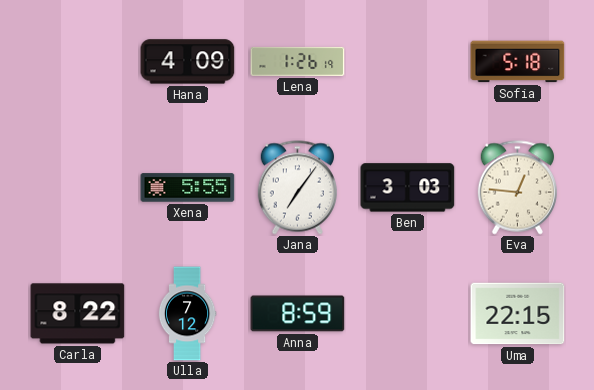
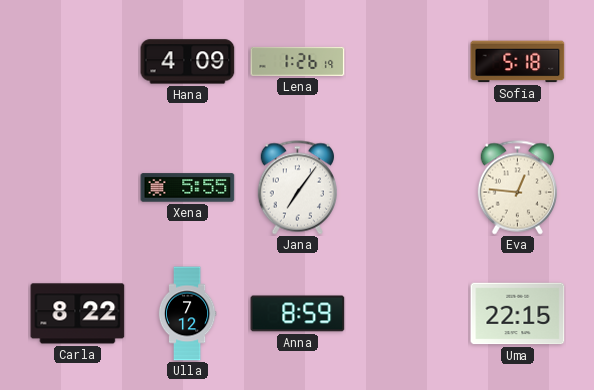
Ben: 3:03 -> none
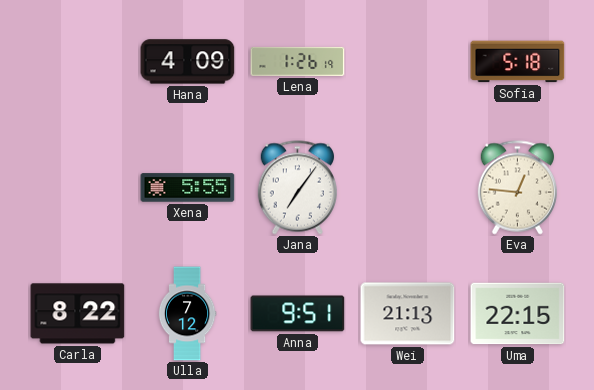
Anna: 8:59 -> 9:51
Wei: none -> 21:13
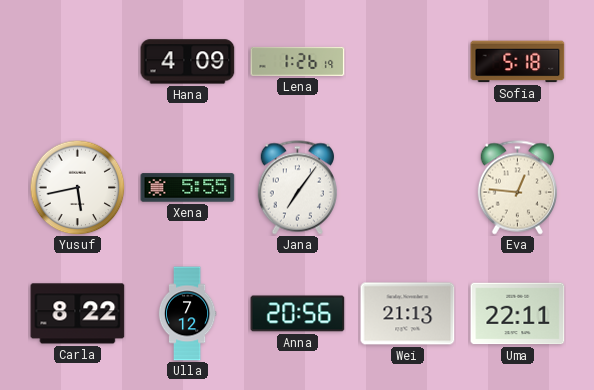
Yusuf: none -> 5:43
Anna: 9:51 -> 20:56
Uma: 22:15 -> 22:11
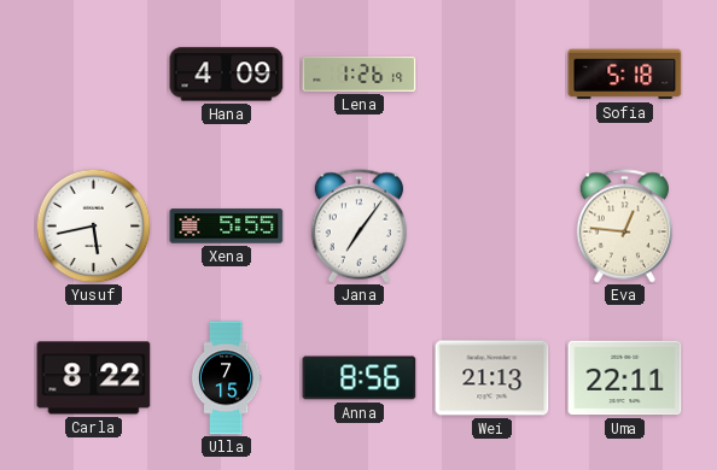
Ulla: 7:12 -> 7:15
Anna: 20:56 -> 8:56
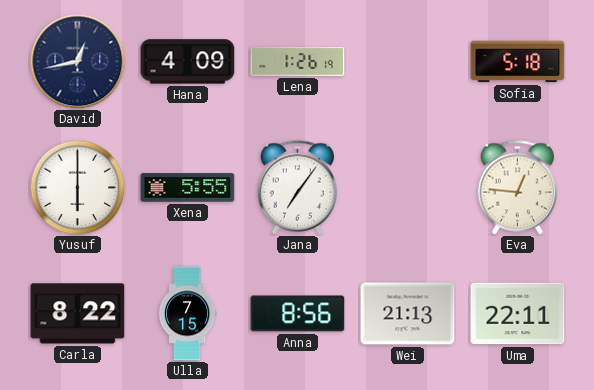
David: none -> 12:43
Yusuf: 5:43 -> 6:00
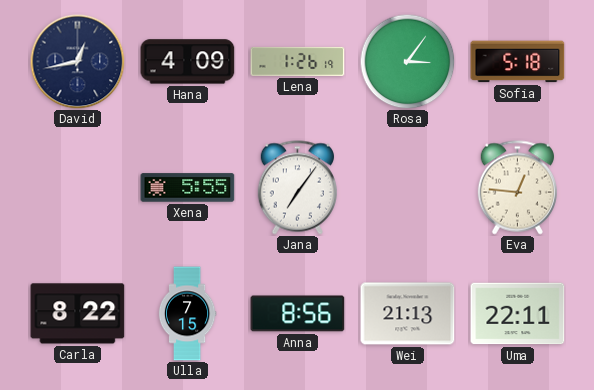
Rosa: none -> 3:06
Yusuf: 6:00 -> none
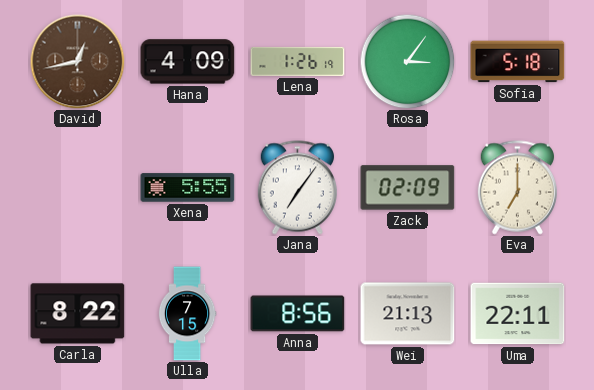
David dial: navy -> brown
Zack: none -> 02:09
Eva: 12:46 -> 7:00
